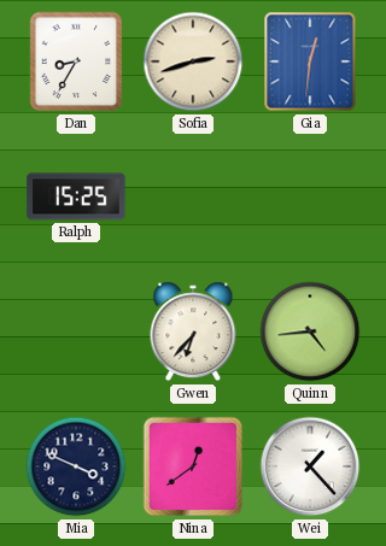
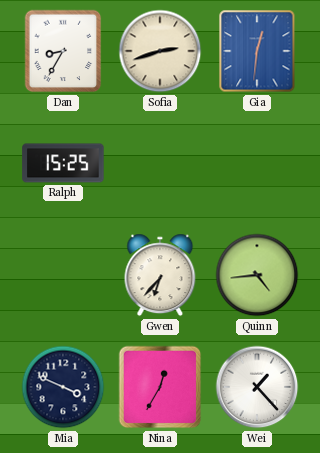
Nina: 12:39 -> 12:35
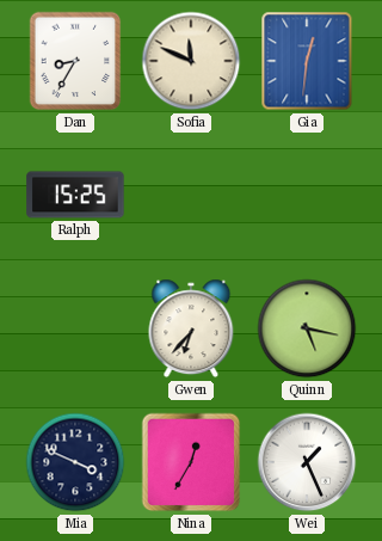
Sofia: 2:42 -> 11:49
Quinn: 4:44 -> 5:17
Wei: 1:23 -> 1:26
